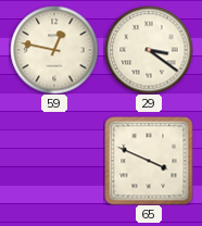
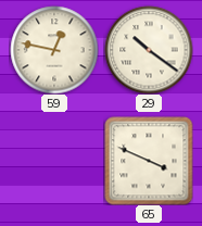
29: 3:21 -> 10:21
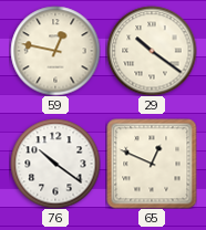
76: none -> 10:21
65: 3:49 -> 12:49
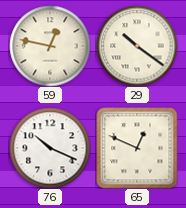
76: 10:21 -> 10:19
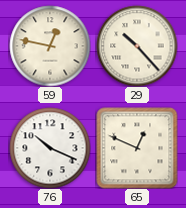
29: 10:21 -> 10:23
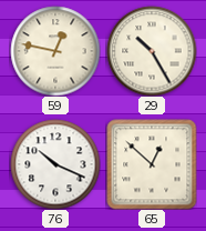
29: 10:23 -> 10:25
65: 12:49 -> 12:52
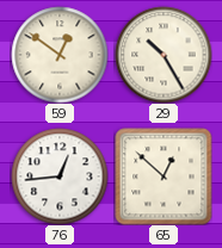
59: 12:47 -> 12:51
76: 10:19 -> 12:44
